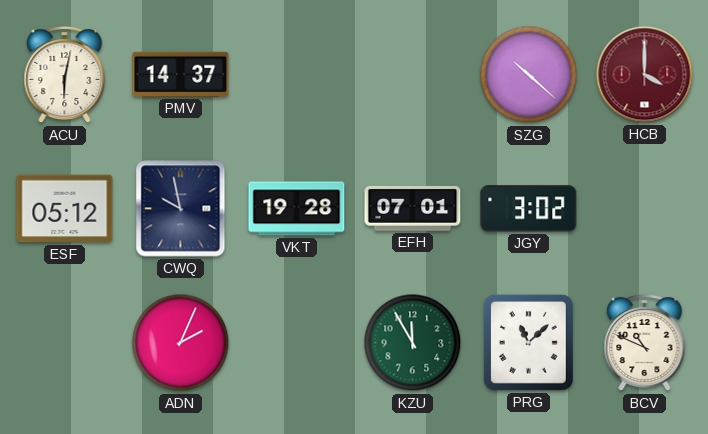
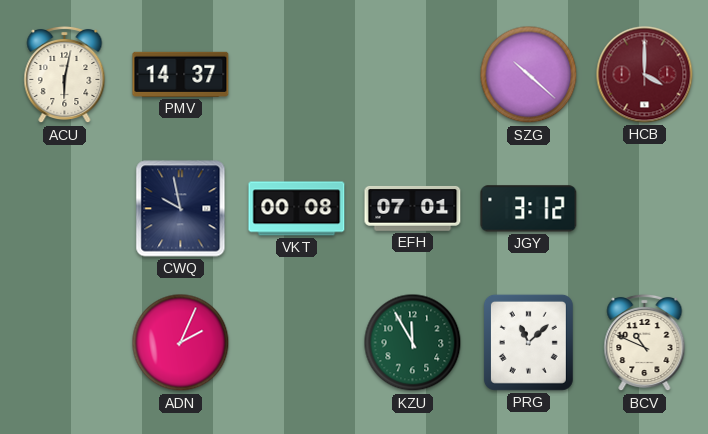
ESF: 05:12 -> none
VKT: 19:28 -> 00:08
JGY: 3:02 -> 3:12
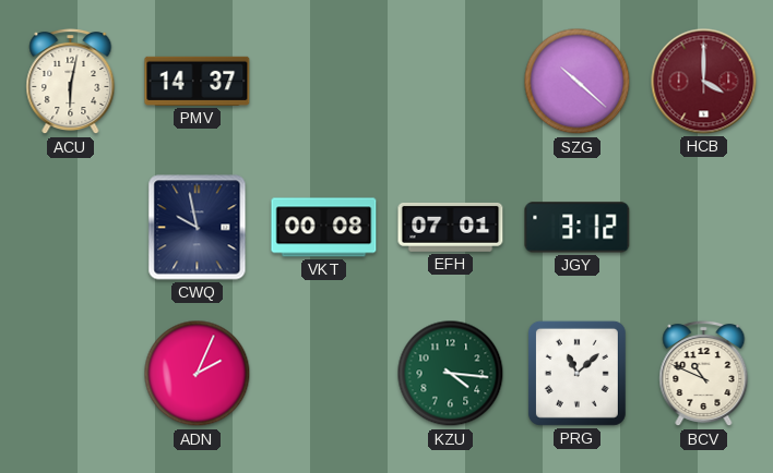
KZU: 11:55 -> 4:16
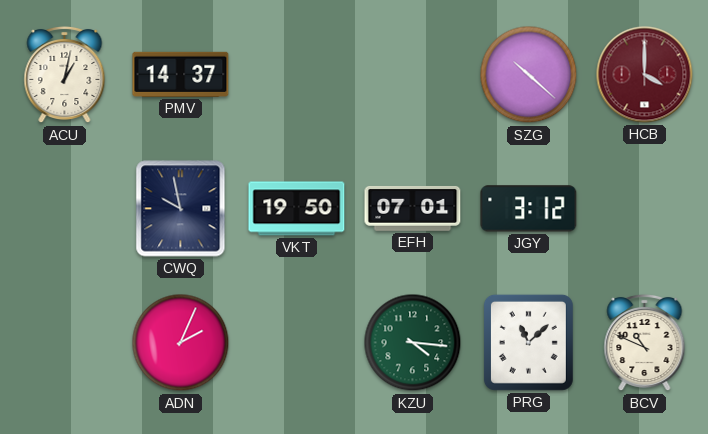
ACU: 6:02 -> 1:02
VKT: 00:08 -> 19:50
